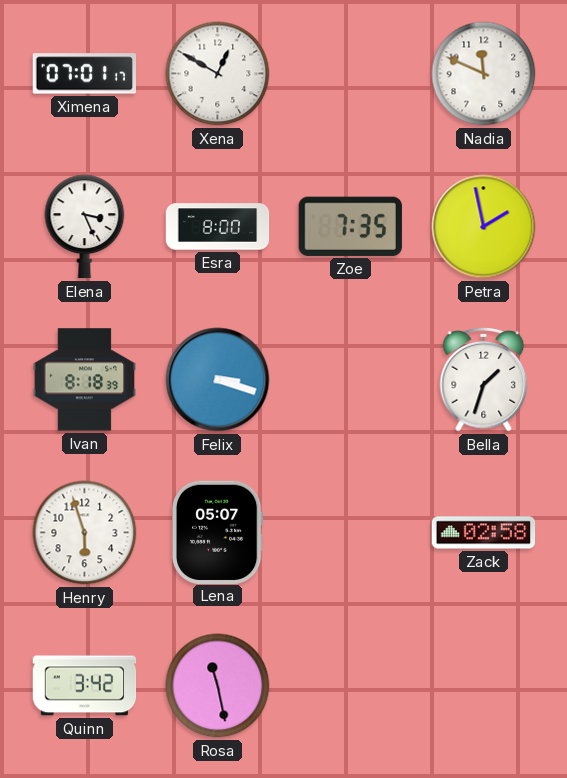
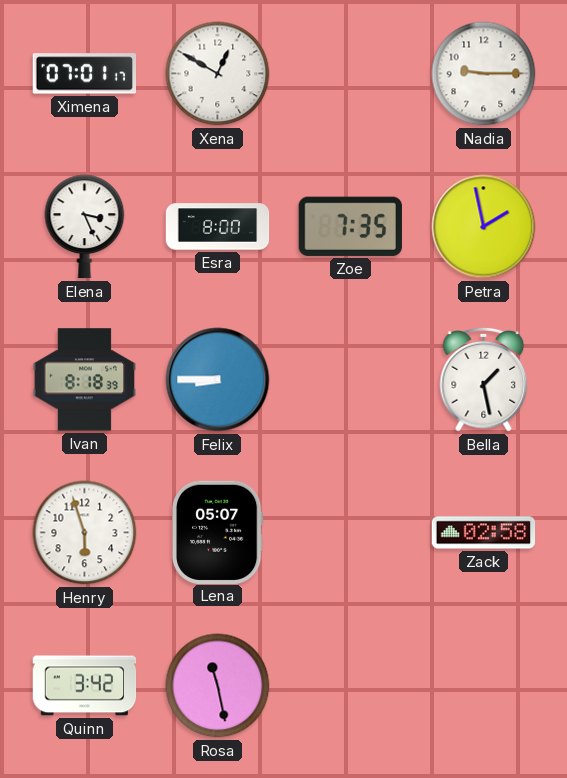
Nadia: 11:49 -> 9:15
Felix: 3:18 -> 8:45
Bella: 1:33 -> 1:28
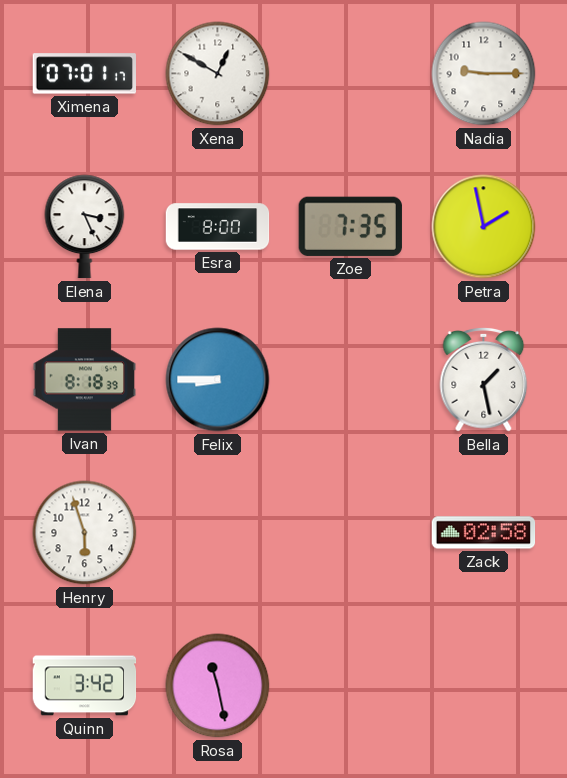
Lena: 05:07 -> none
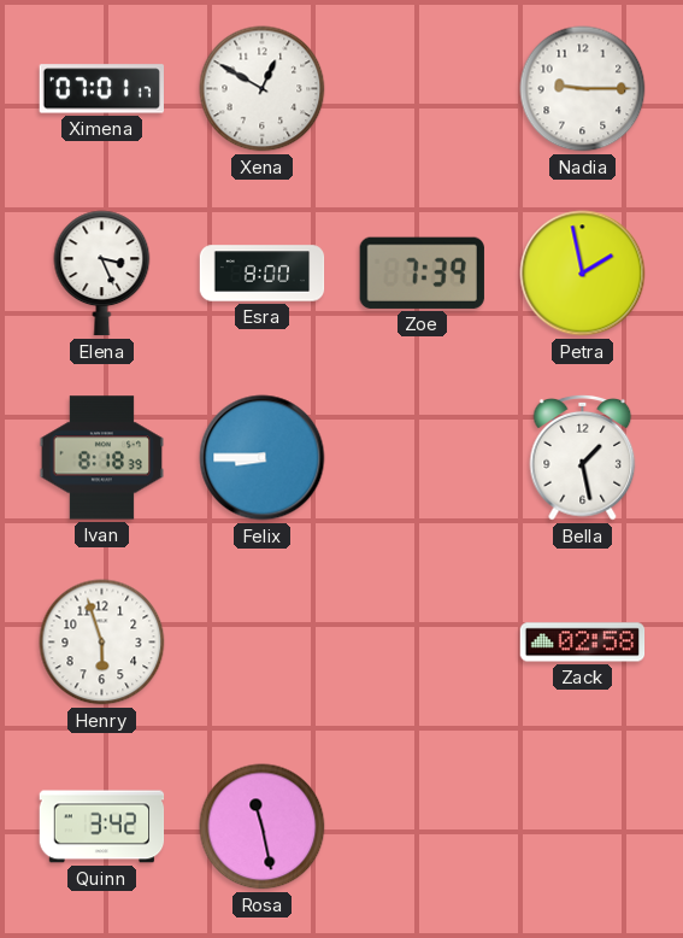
Zoe: 7:35 -> 7:39
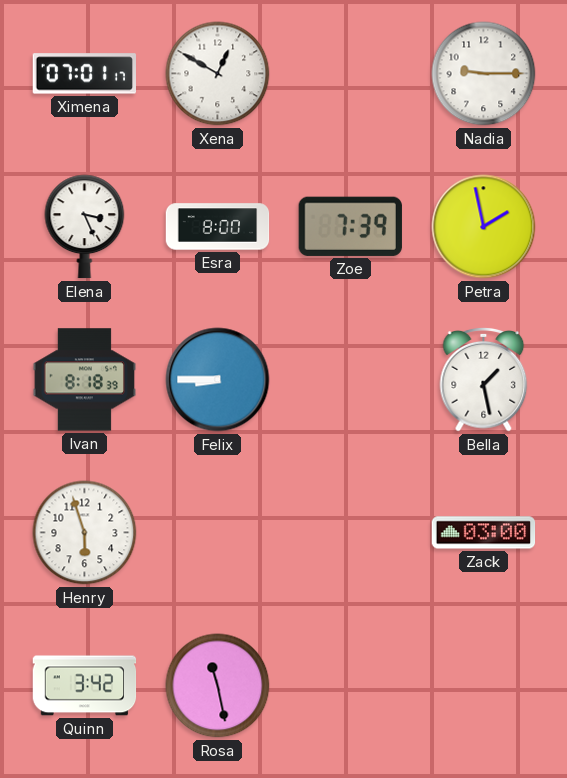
Zack: 02:58 -> 03:00
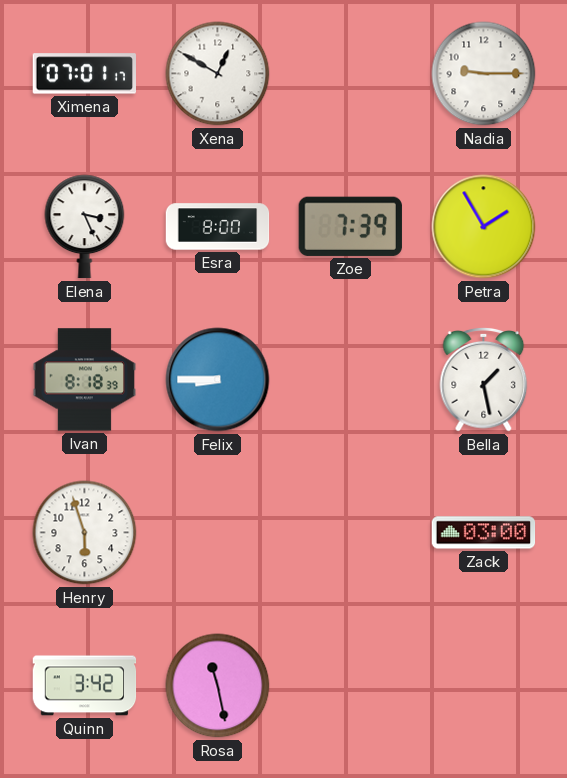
Petra: 1:58 -> 1:55
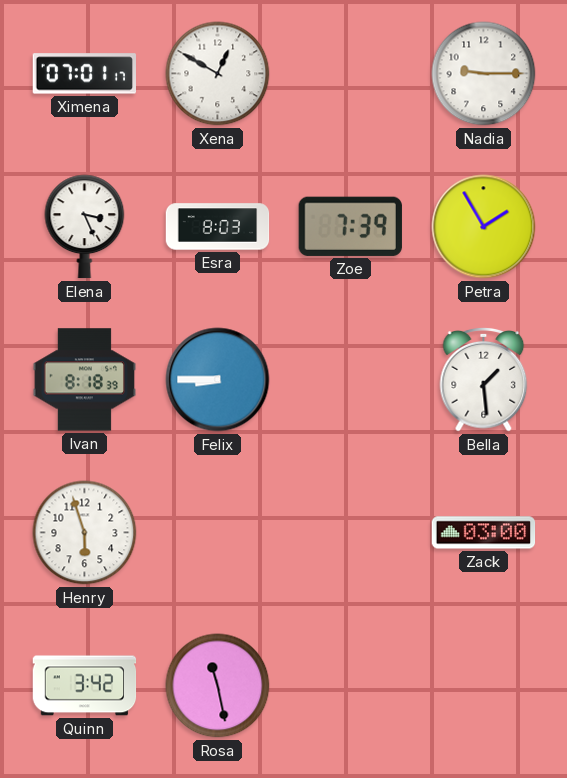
Esra: 8:00 -> 8:03
Bella: 1:28 -> 1:29
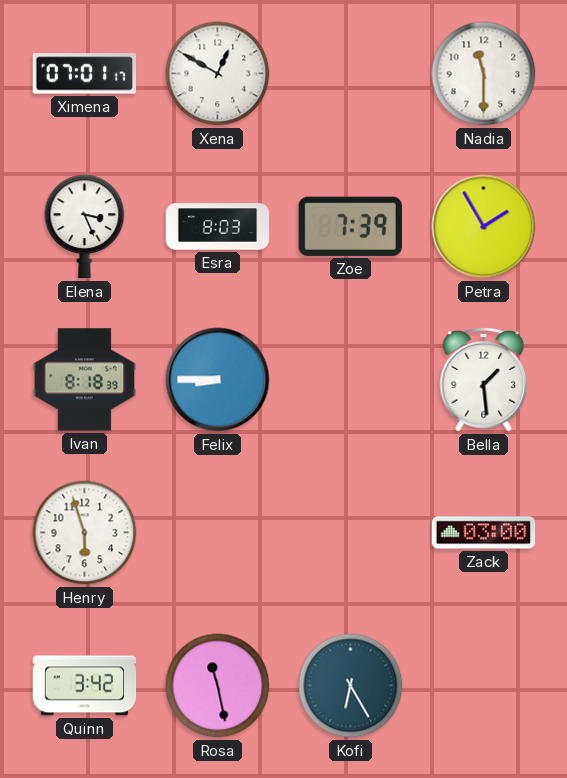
Nadia: 9:15 -> 11:30
Kofi: none -> 6:25
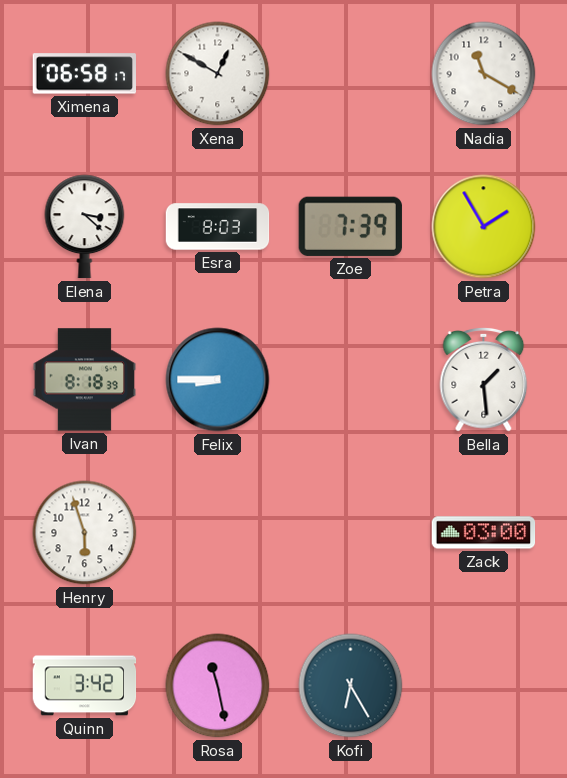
Ximena: 07:01 -> 06:58
Nadia: 11:30 -> 11:20
Elena: 3:26 -> 3:22
